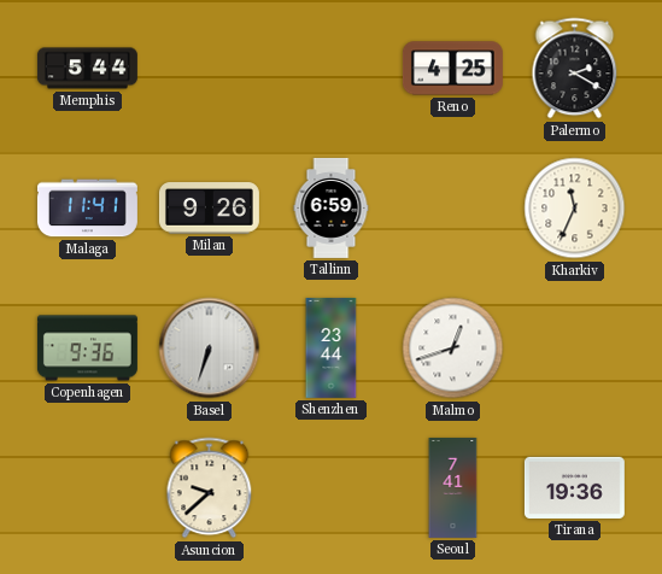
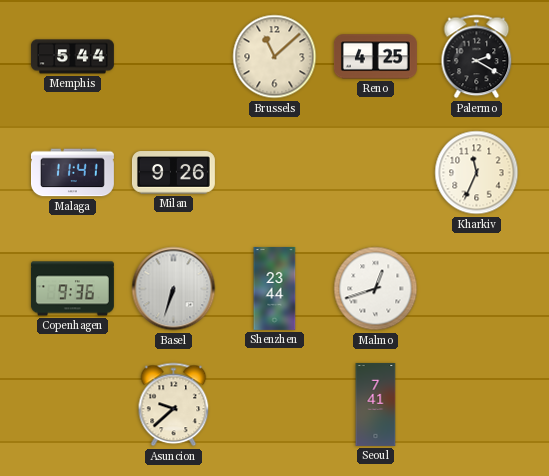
Brussels: none -> 11:08
Tallinn: 6:59 -> none
Tirana: 19:36 -> none
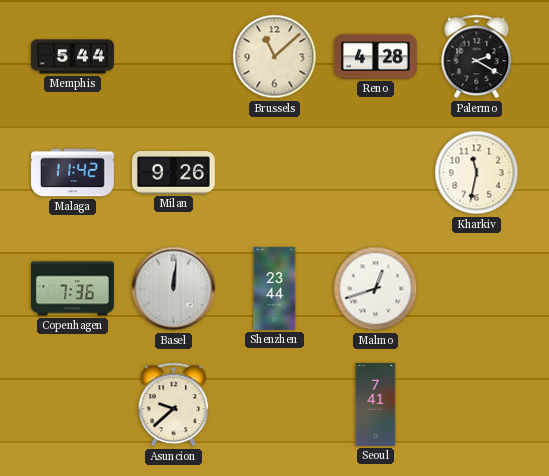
Reno: 4:25 -> 4:28
Malaga: 11:41 -> 11:42
Kharkiv: 11:34 -> 11:32
Copenhagen: 9:36 -> 7:36
Basel: 6:33 -> 12:01
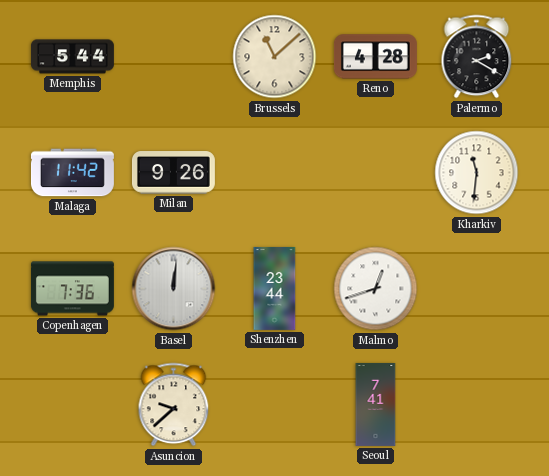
Kharkiv: 11:32 -> 11:31
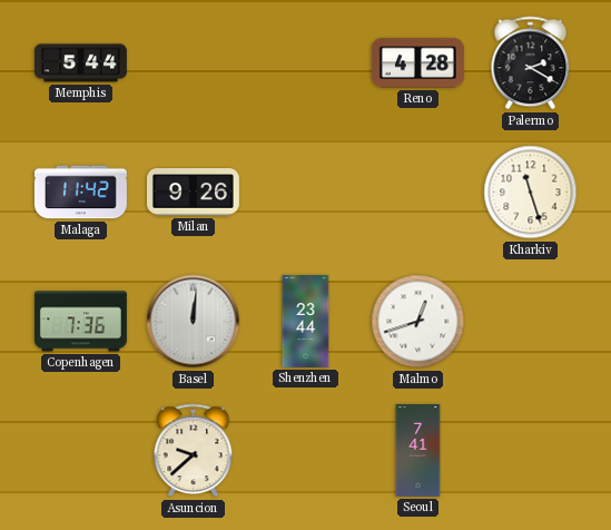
Brussels: 11:08 -> none
Kharkiv: 11:31 -> 11:27
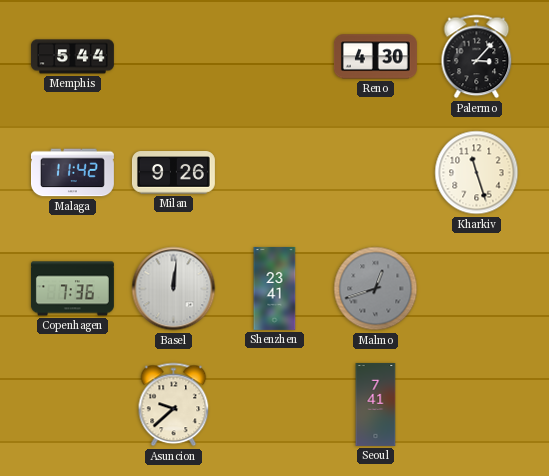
Reno: 4:28 -> 4:30
Palermo: 2:20 -> 3:07
Shenzhen: 23:44 -> 23:41
Malmo dial: white -> grey
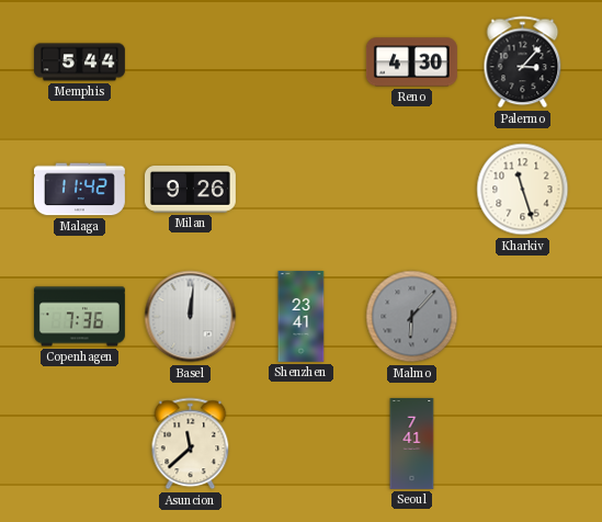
Malmo: 12:42 -> 6:07
Asuncion: 9:38 -> 11:38
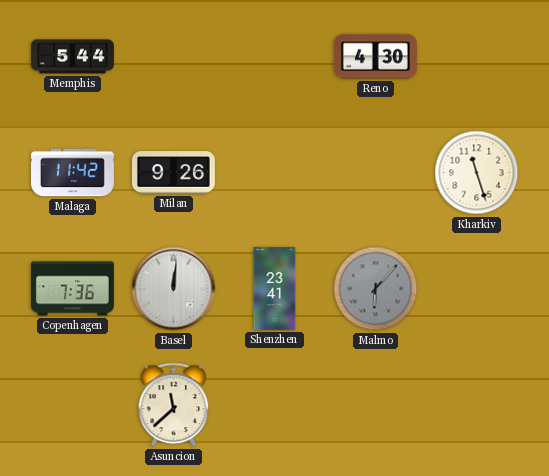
Palermo: 3:07 -> none
Seoul: 7:41 -> none
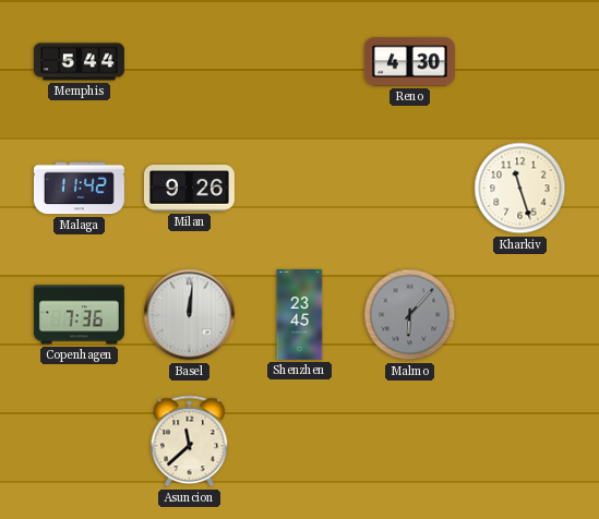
Shenzhen: 23:41 -> 23:45
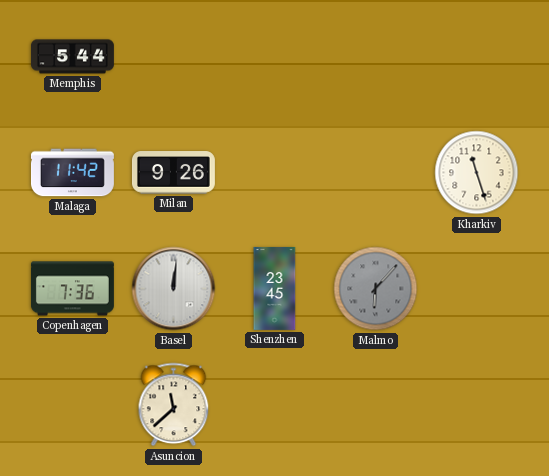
Reno: 4:30 -> none
